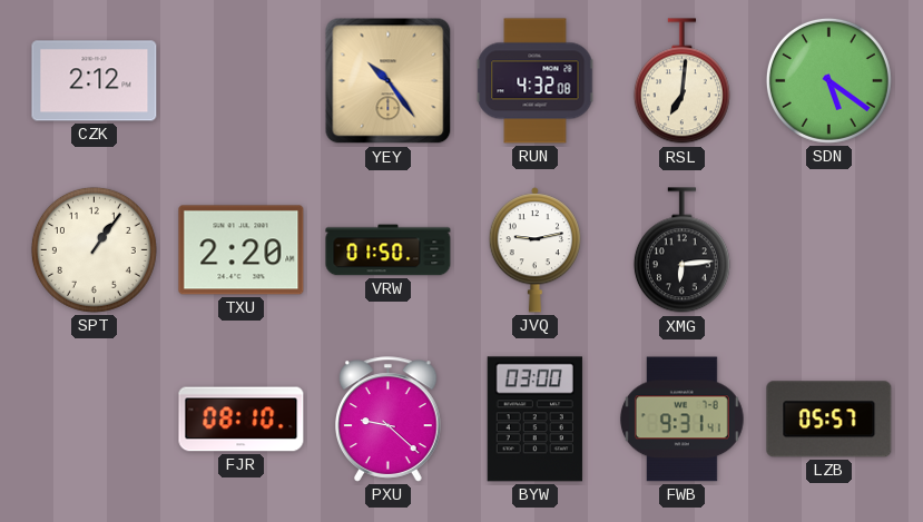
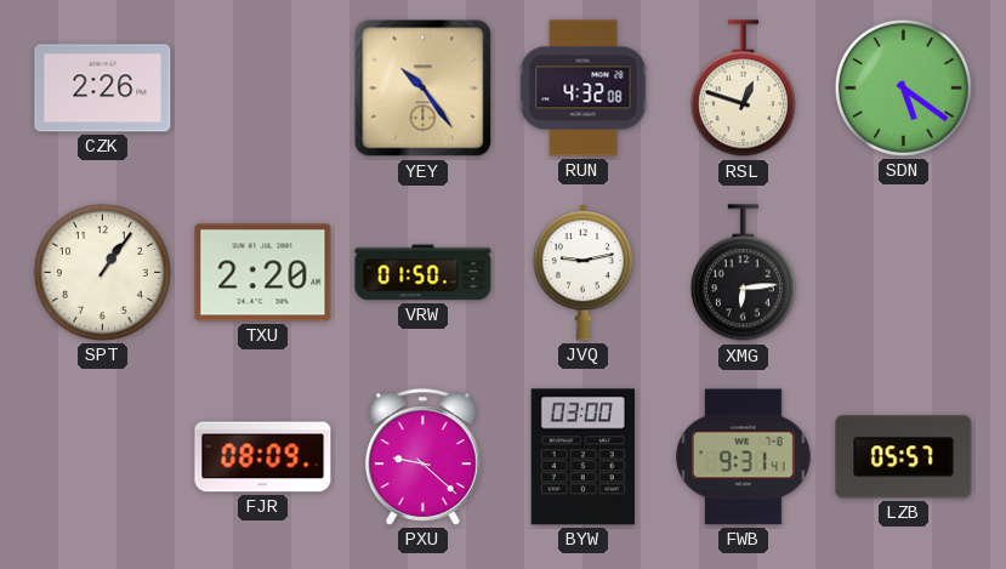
CZK: 2:12 -> 2:26
RSL: 7:01 -> 12:48
FJR: 08:10 -> 08:09
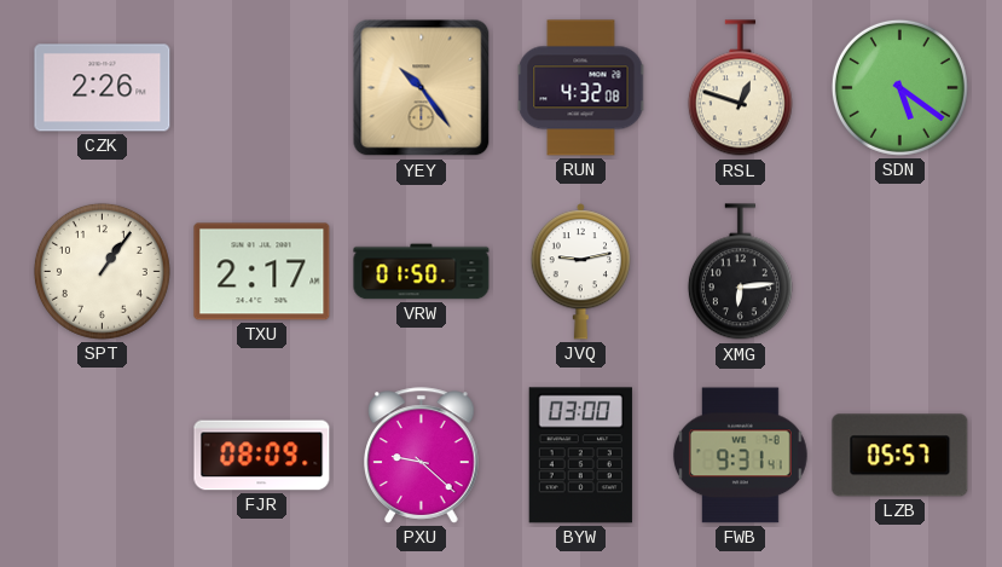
TXU: 2:20 -> 2:17
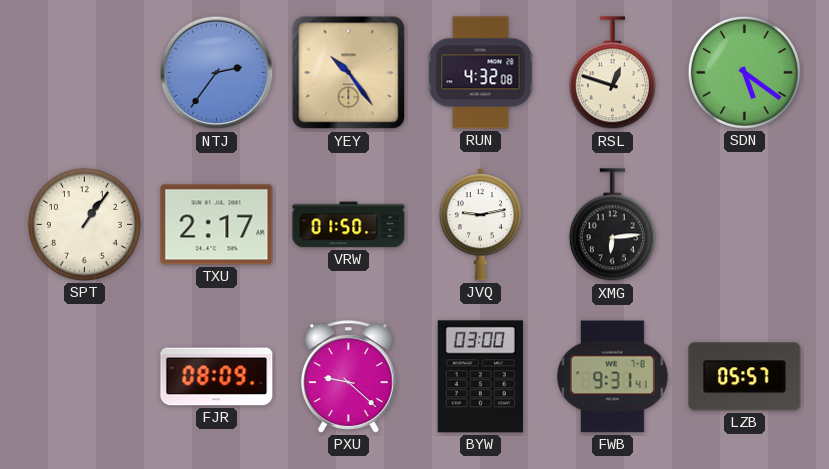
CZK: 2:26 -> none
NTJ: none -> 2:36
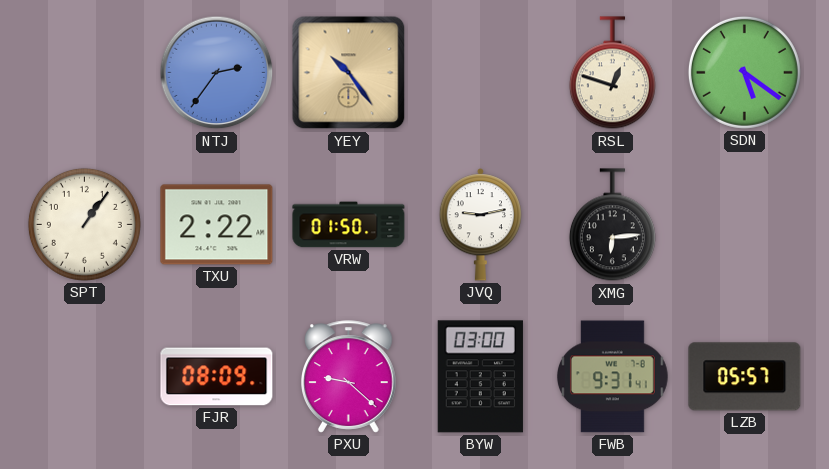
RUN: 4:32 -> none
TXU: 2:17 -> 2:22
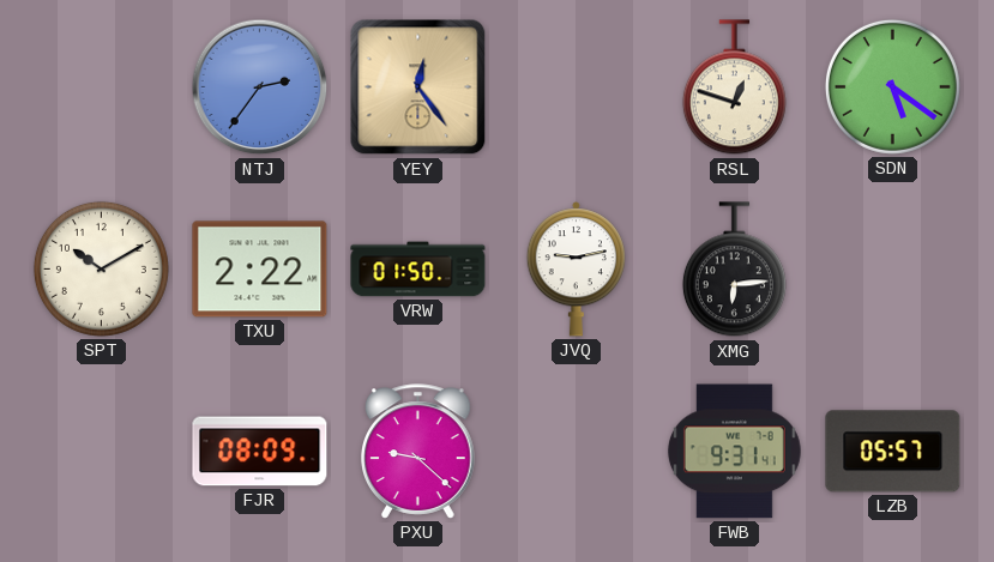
YEY: 10:24 -> 12:24
SPT: 1:06 -> 10:10
BYW: 03:00 -> none
